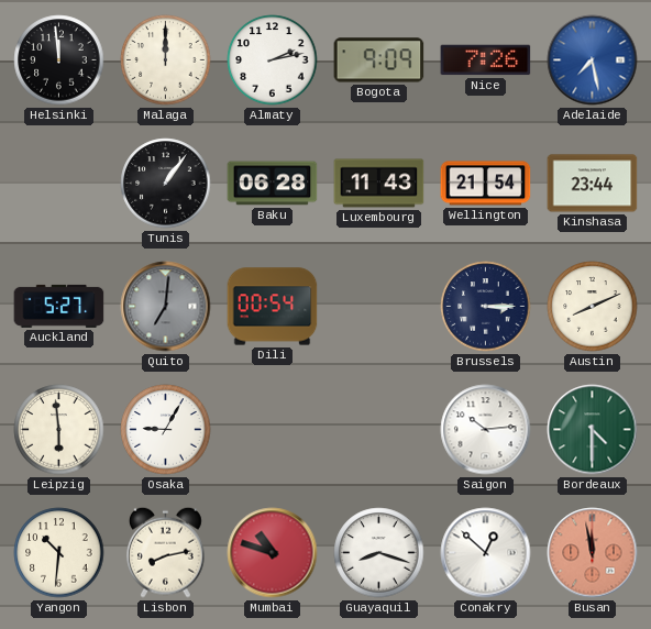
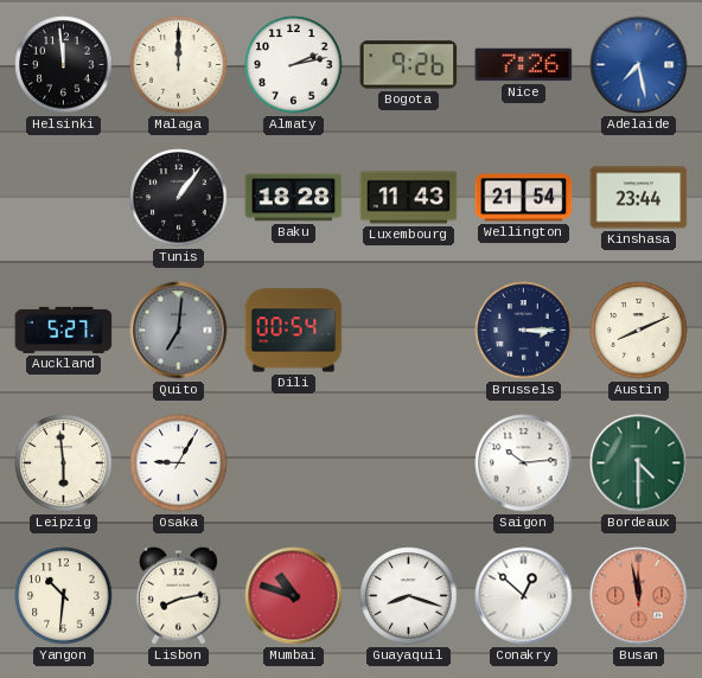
Bogota: 9:09 -> 9:26
Baku: 06:28 -> 18:28
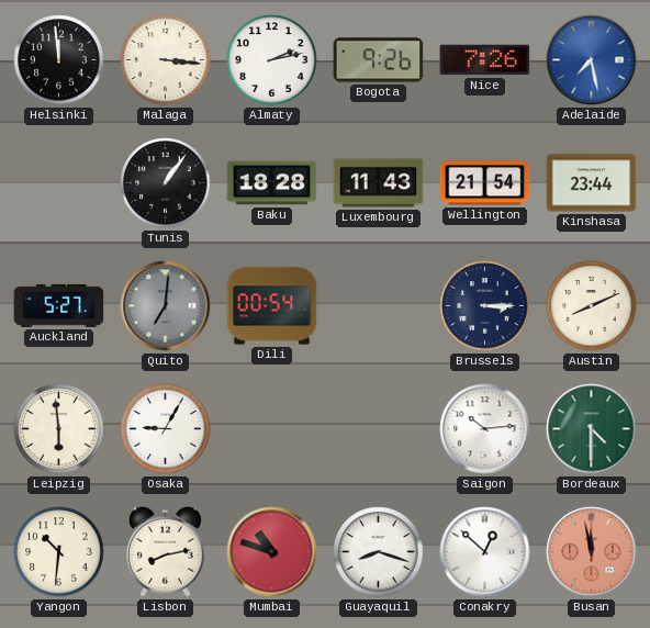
Malaga: 12:00 -> 3:16
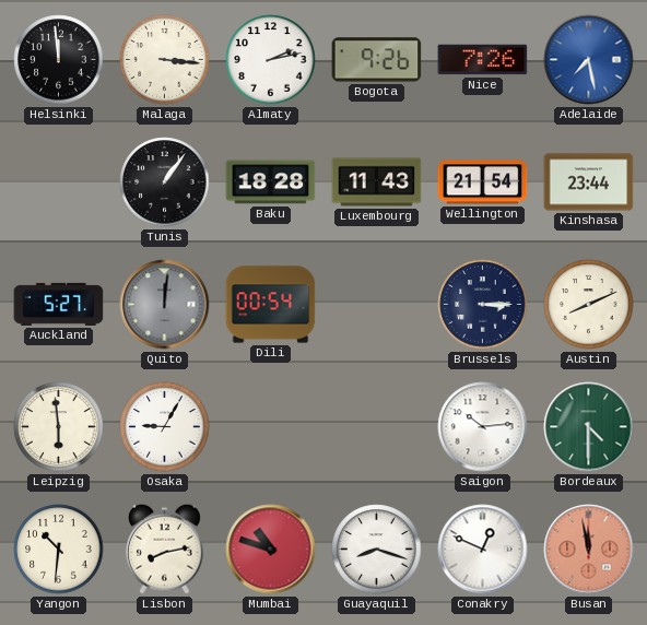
Quito: 7:01 -> 12:01
Conakry: 12:52 -> 12:49
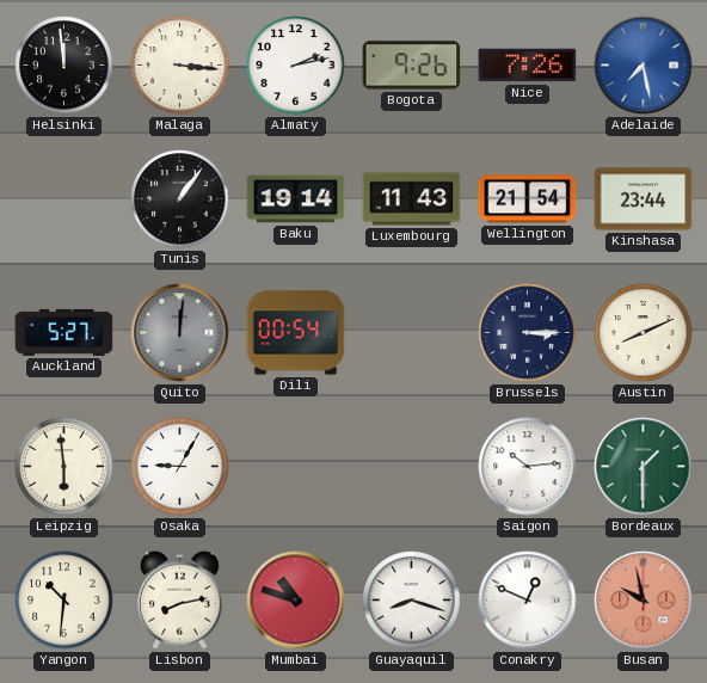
Baku: 18:28 -> 19:14
Bordeaux: 4:30 -> 1:30
Busan: 11:58 -> 9:58
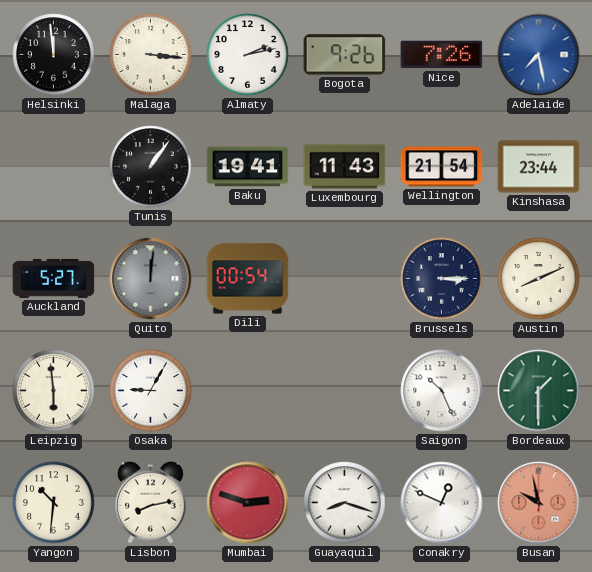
Baku: 19:14 -> 19:41
Saigon: 10:14 -> 10:26
Mumbai: 10:48 -> 2:48
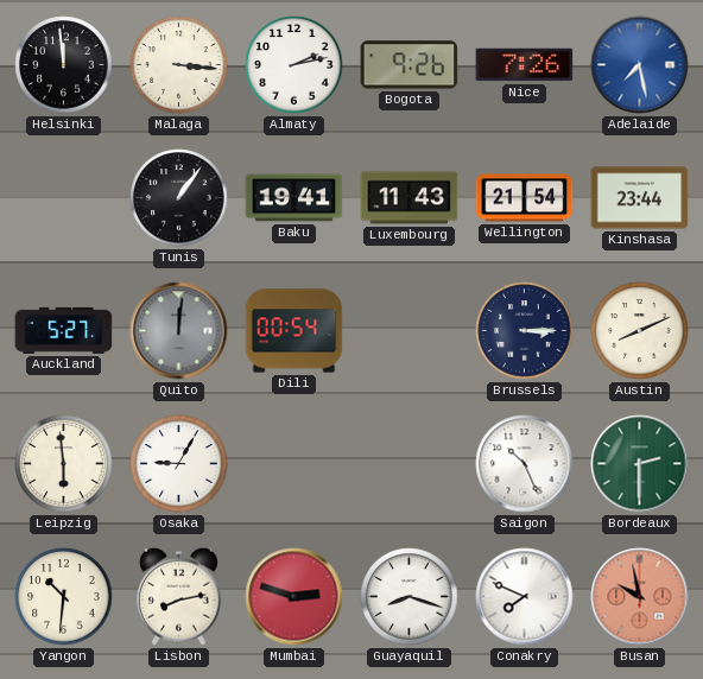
Bordeaux: 1:30 -> 2:30
Conakry: 12:49 -> 7:49
